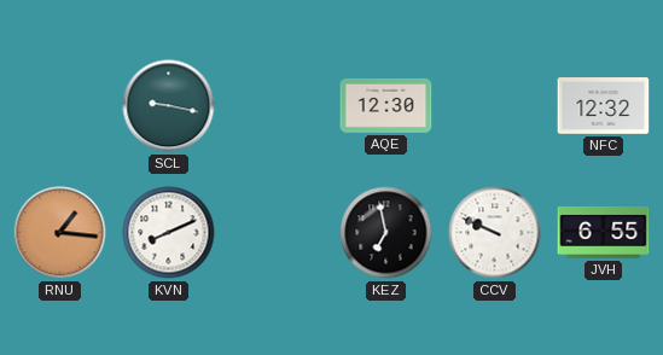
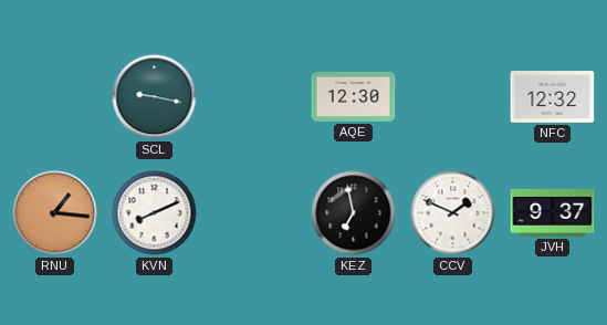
CCV: 9:49 -> 1:49
JVH: 6:55 -> 9:37
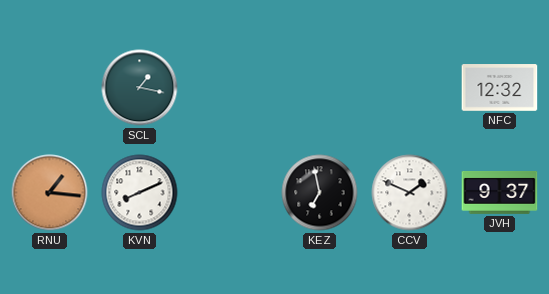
SCL: 9:17 -> 1:17
AQE: 12:30 -> none
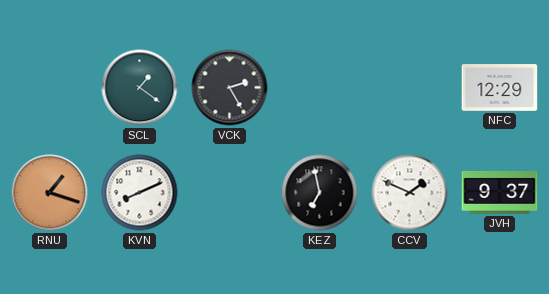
SCL: 1:17 -> 1:21
VCK: none -> 2:25
NFC: 12:32 -> 12:29
RNU: 1:16 -> 1:18
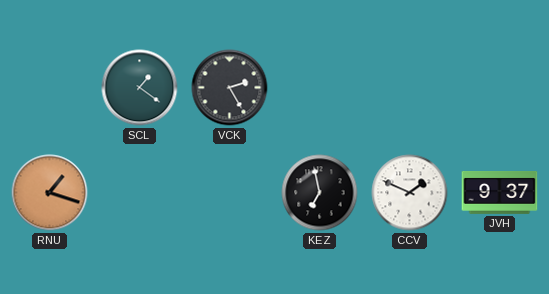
NFC: 12:29 -> none
KVN: 8:11 -> none
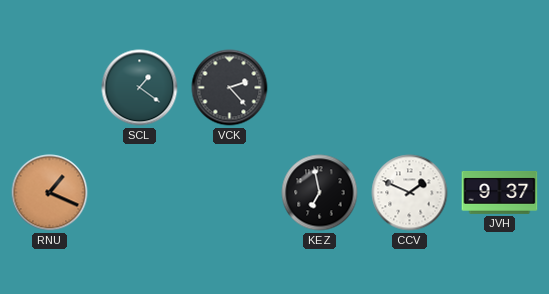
VCK: 2:25 -> 2:23
RNU: 1:18 -> 1:19
